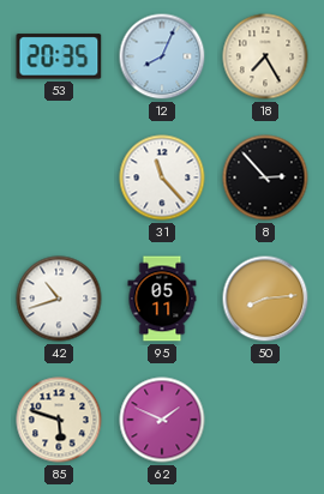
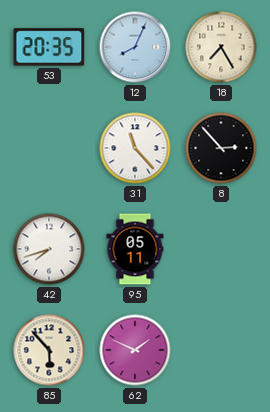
42: 10:42 -> 7:42
50: 8:14 -> none
85: 5:48 -> 5:53
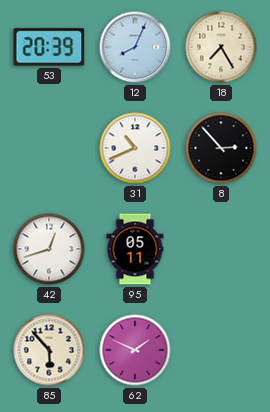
53: 20:35 -> 20:39
31: 11:23 -> 10:41
42: 7:42 -> 12:42
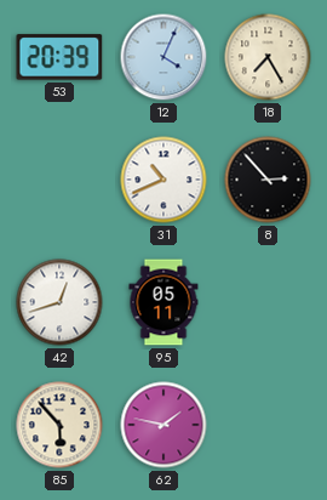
12: 8:04 -> 4:04
62: 1:49 -> 1:47
